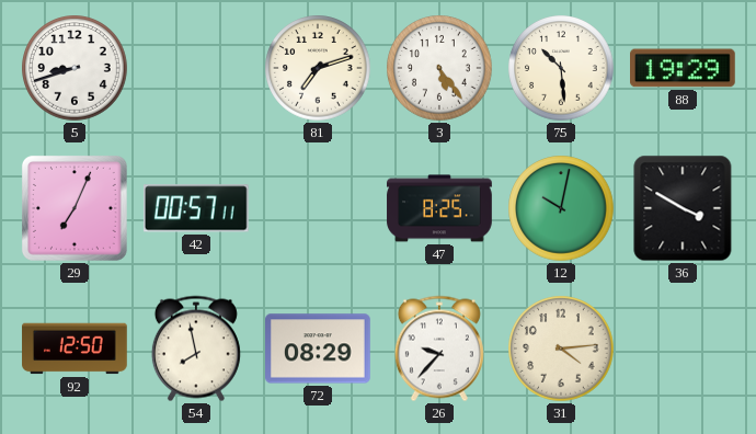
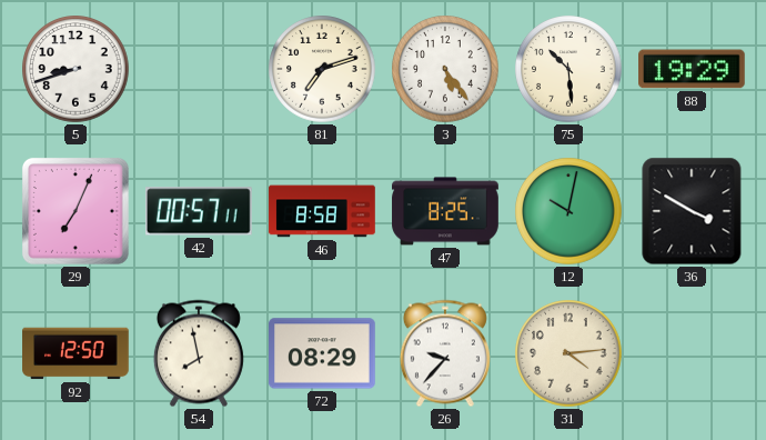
46: none -> 8:58
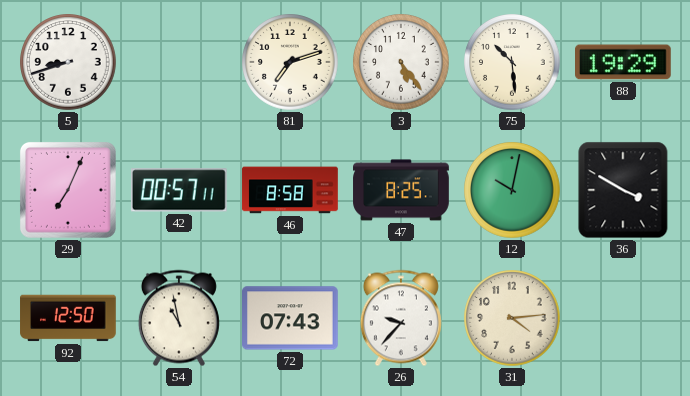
54: 7:58 -> 10:58
72: 08:29 -> 07:43
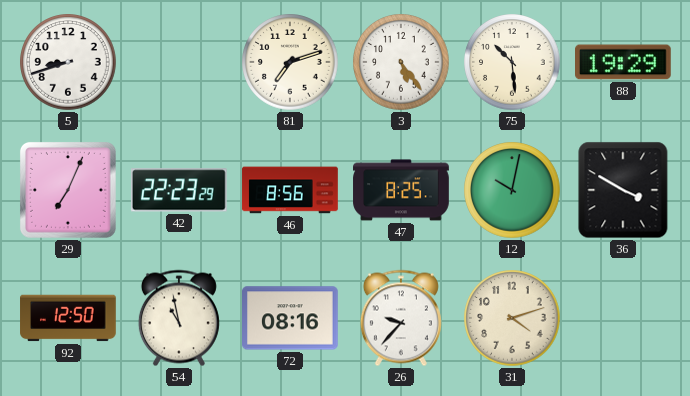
42: 00:57 -> 22:23
46: 8:58 -> 8:56
72: 07:43 -> 08:16
31: 4:14 -> 4:12
